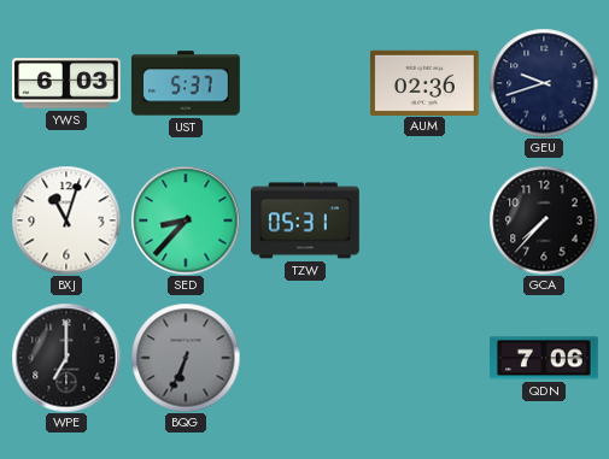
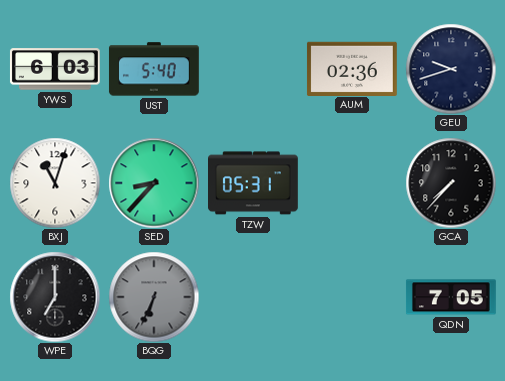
UST: 5:37 -> 5:40
QDN: 7:06 -> 7:05
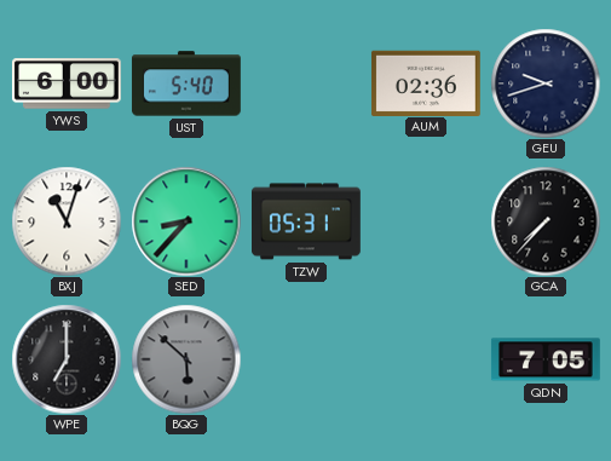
YWS: 6:03 -> 6:00
BQG: 6:34 -> 5:52
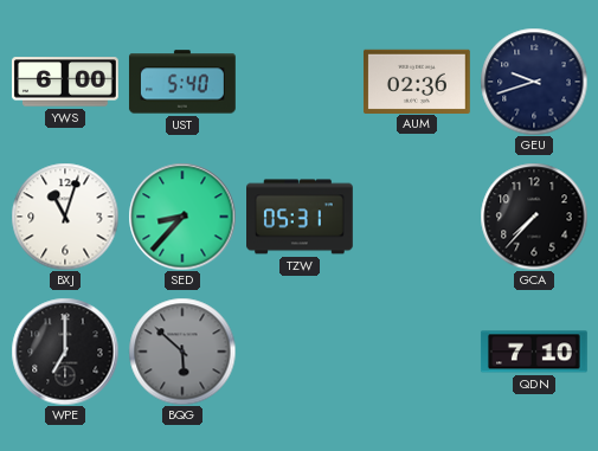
QDN: 7:05 -> 7:10
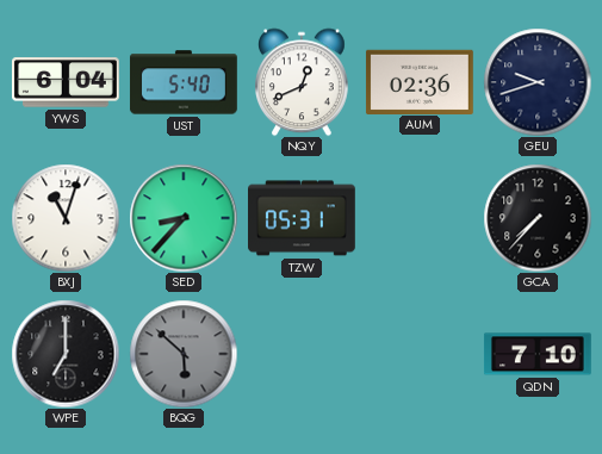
YWS: 6:00 -> 6:04
NQY: none -> 12:41
